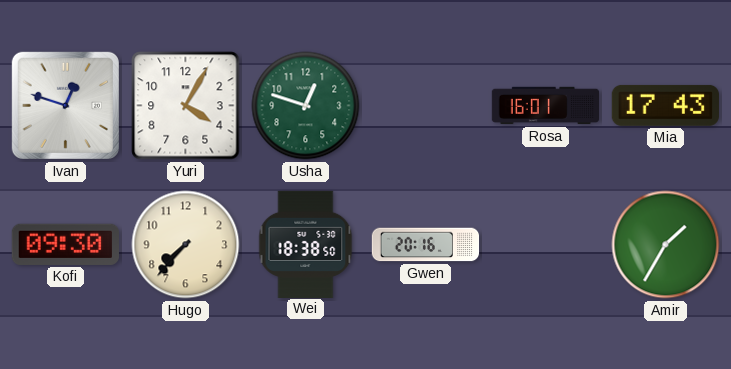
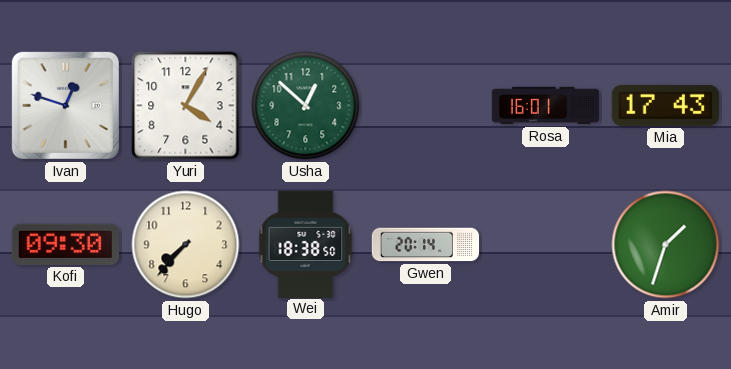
Usha: 12:48 -> 12:52
Gwen: 20:16 -> 20:14
Amir: 1:35 -> 1:33
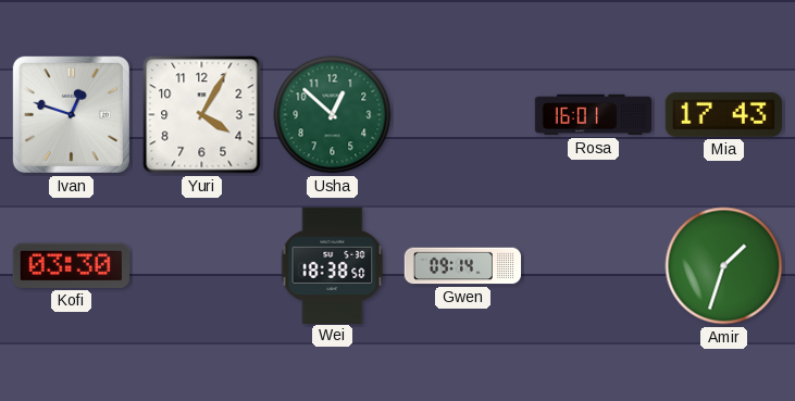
Kofi: 09:30 -> 03:30
Hugo: 7:37 -> none
Gwen: 20:14 -> 09:14
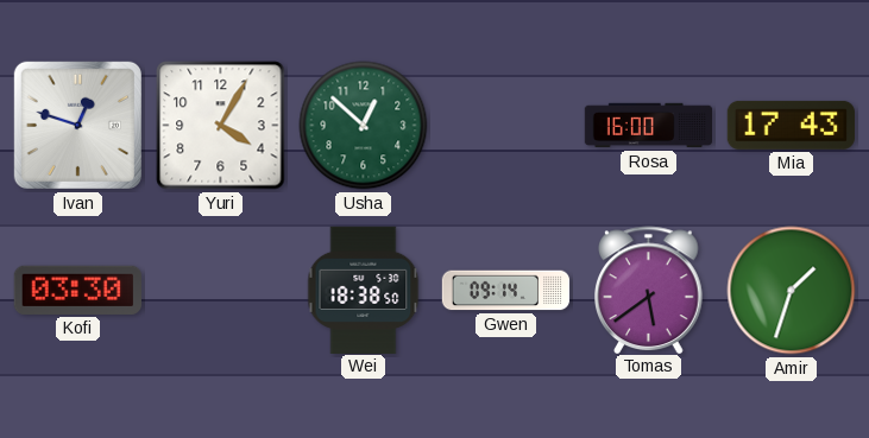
Rosa: 16:01 -> 16:00
Tomas: none -> 5:39
